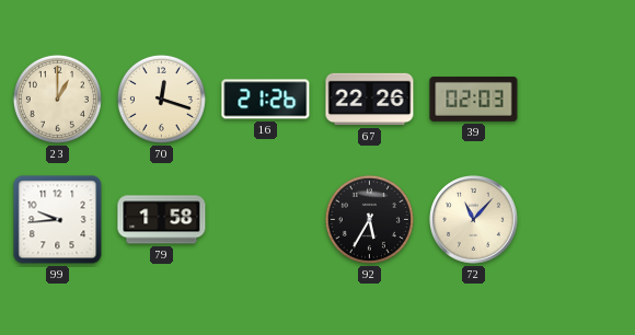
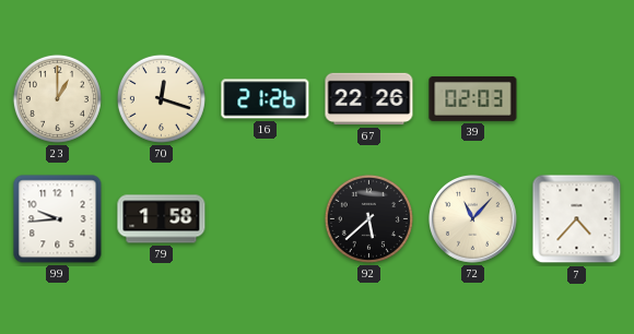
92: 5:35 -> 5:38
7: none -> 4:37
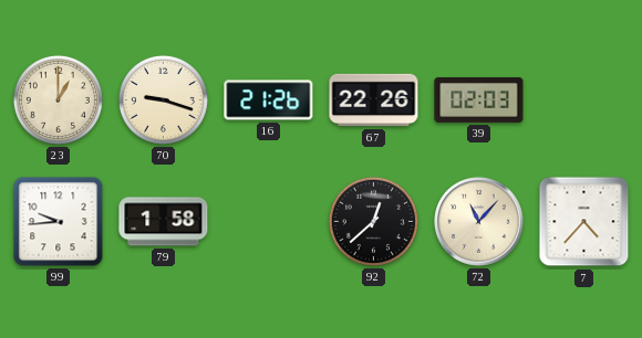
70: 12:18 -> 9:18
92: 5:38 -> 12:38
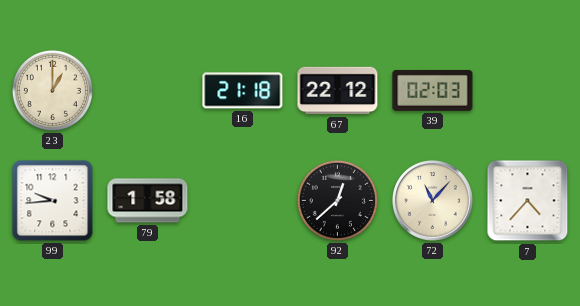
70: 9:18 -> none
16: 21:26 -> 21:18
67: 22:26 -> 22:12
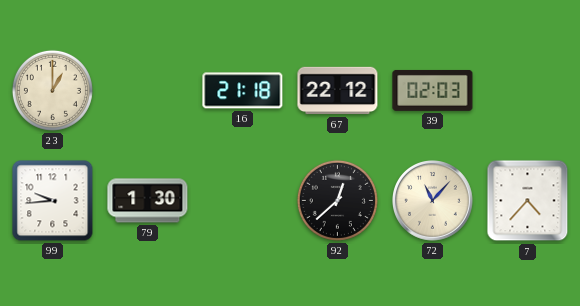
79: 1:58 -> 1:30
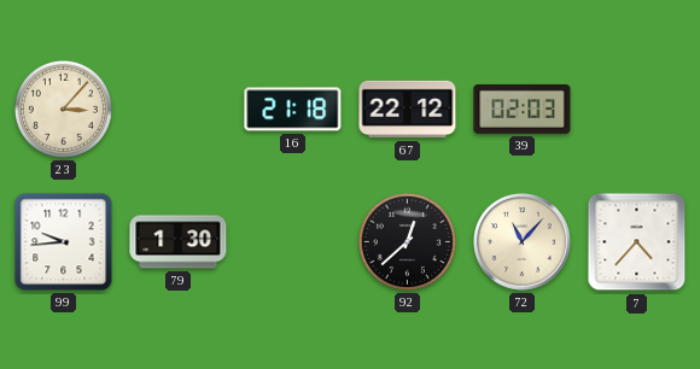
23: 1:00 -> 3:07
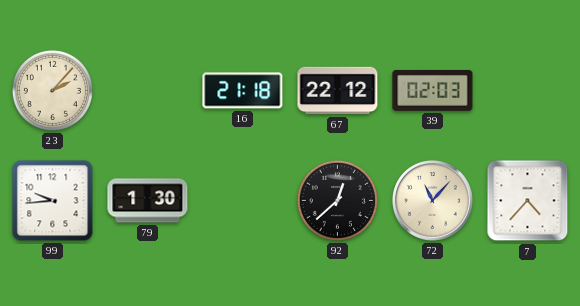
23: 3:07 -> 2:07
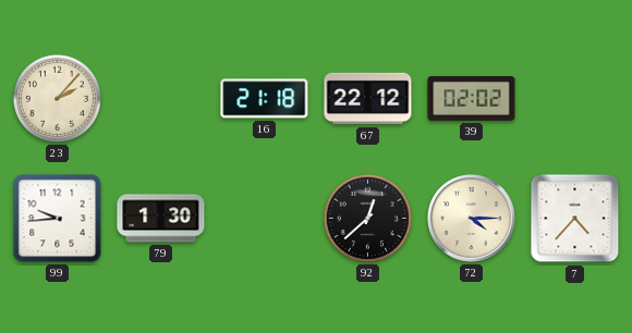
39: 02:03 -> 02:02
72: 11:07 -> 4:15
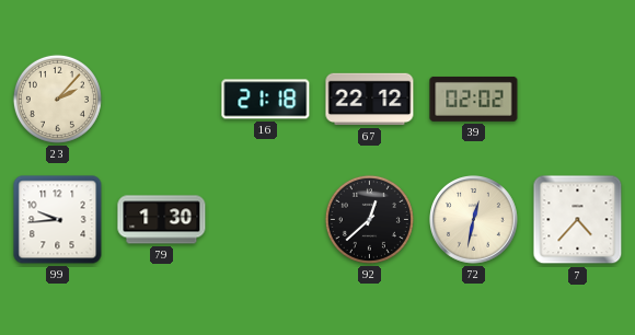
72: 4:15 -> 12:32
